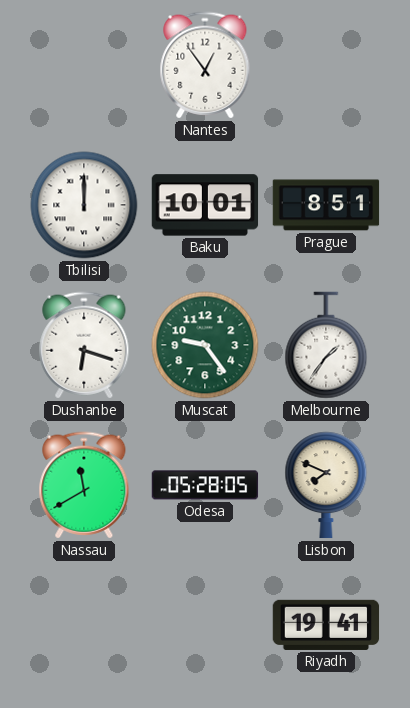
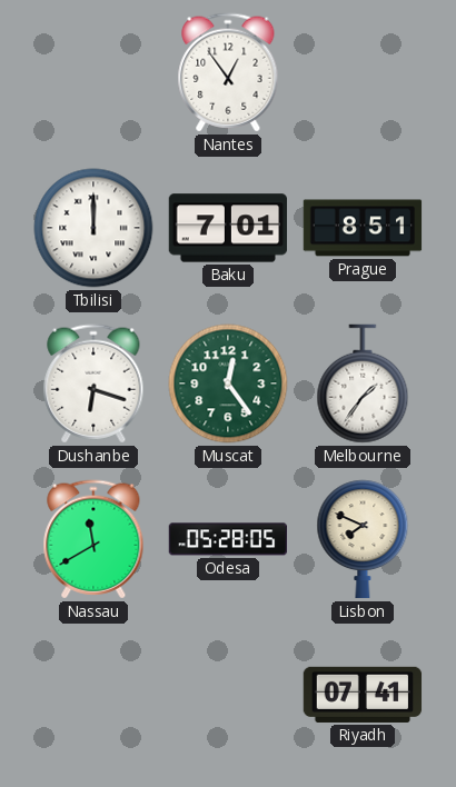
Baku: 10:01 -> 7:01
Muscat: 9:24 -> 12:24
Riyadh: 19:41 -> 07:41
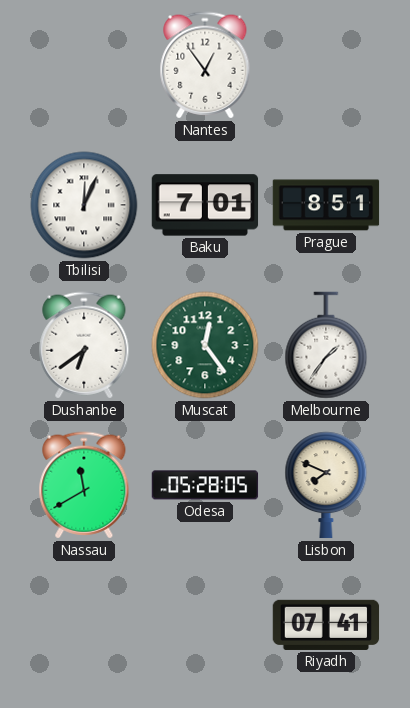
Tbilisi: 12:00 -> 12:04
Dushanbe: 6:18 -> 6:39
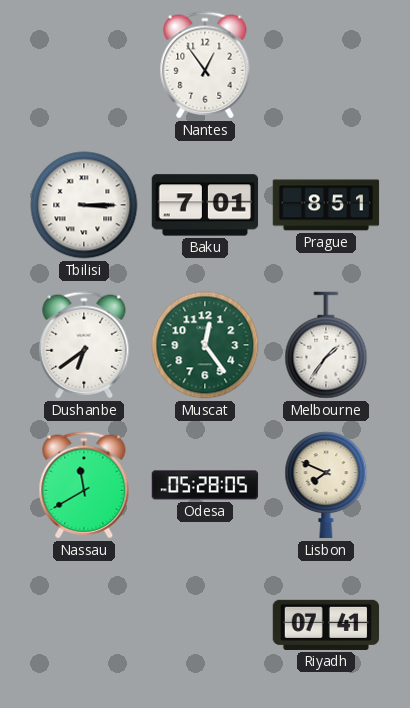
Tbilisi: 12:04 -> 3:15
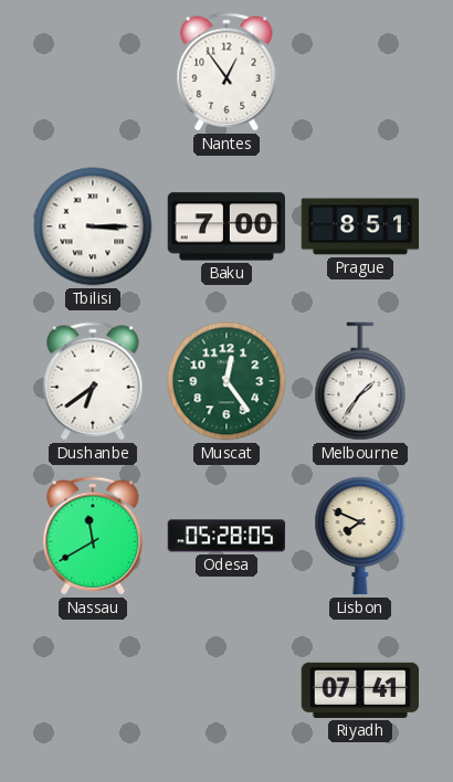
Baku: 7:01 -> 7:00
